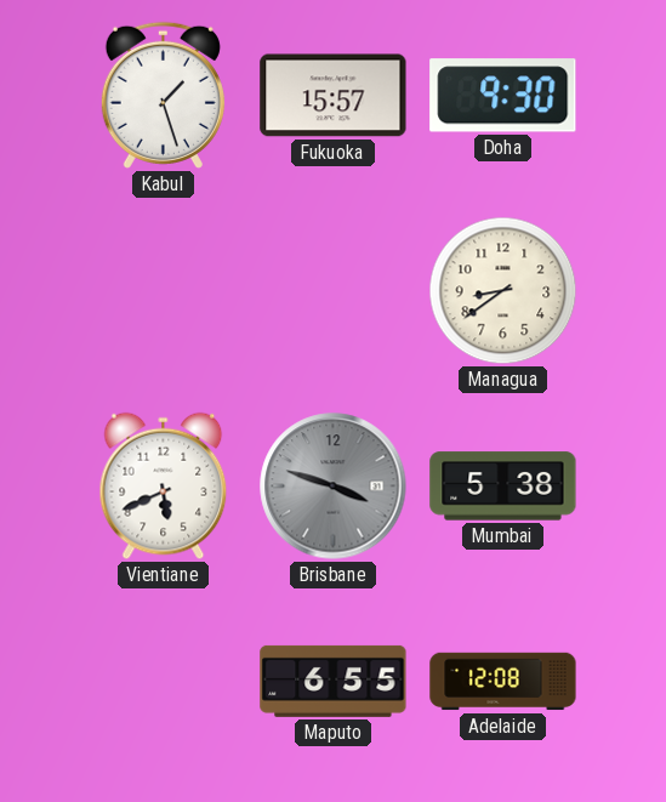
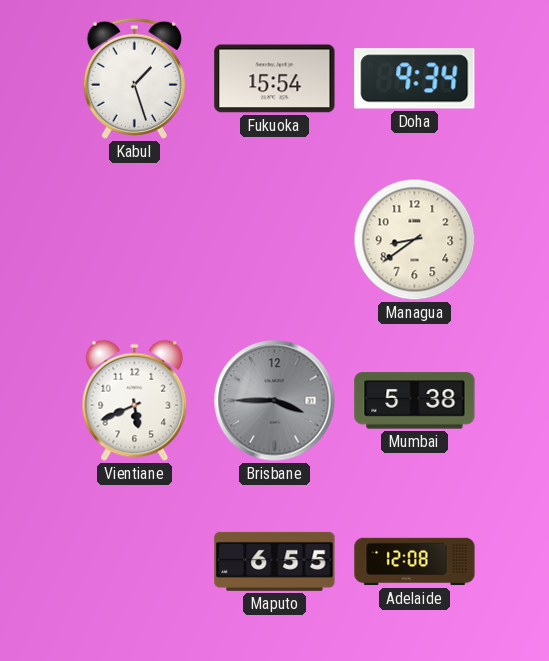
Fukuoka: 15:57 -> 15:54
Doha: 9:30 -> 9:34
Brisbane: 3:48 -> 3:45
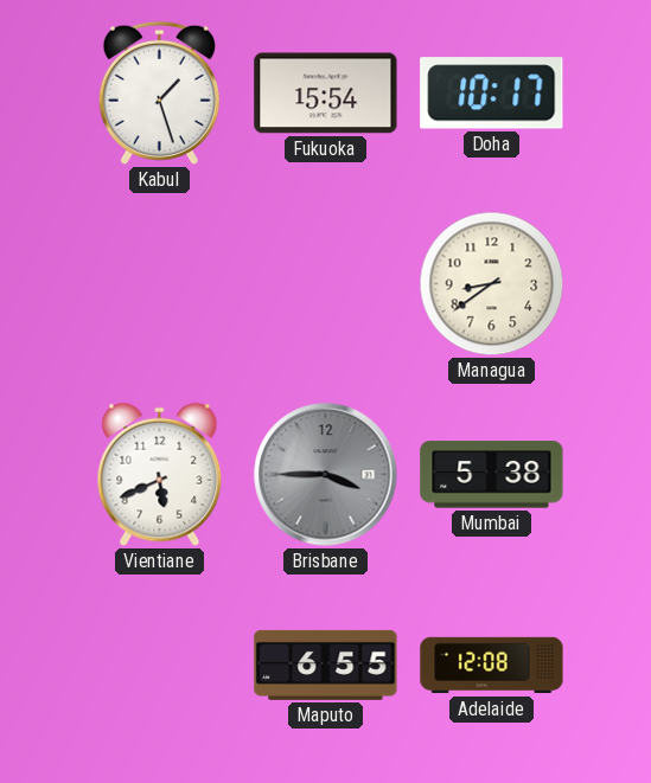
Doha: 9:34 -> 10:17
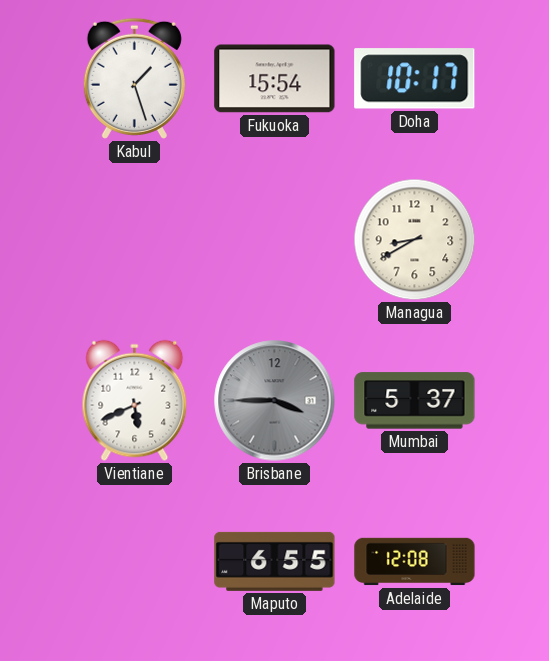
Managua: 8:39 -> 8:40
Mumbai: 5:38 -> 5:37
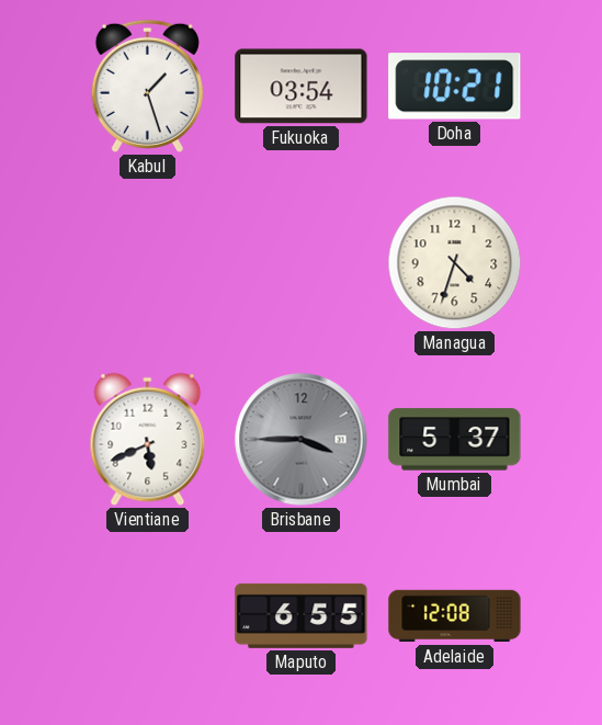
Fukuoka: 15:54 -> 03:54
Doha: 10:17 -> 10:21
Managua: 8:40 -> 4:33
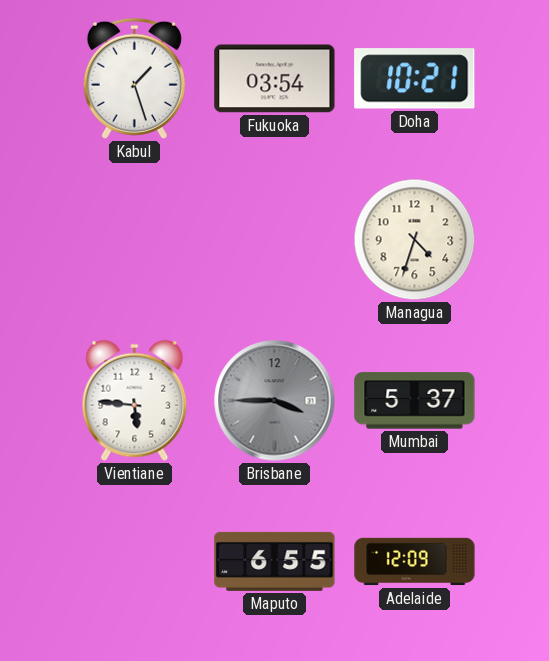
Vientiane: 5:41 -> 5:46
Adelaide: 12:08 -> 12:09
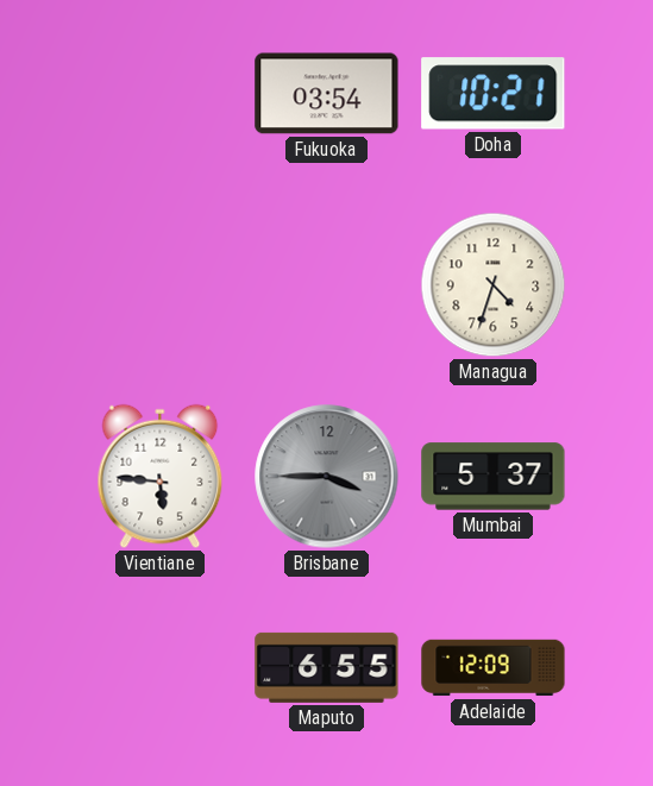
Kabul: 1:27 -> none
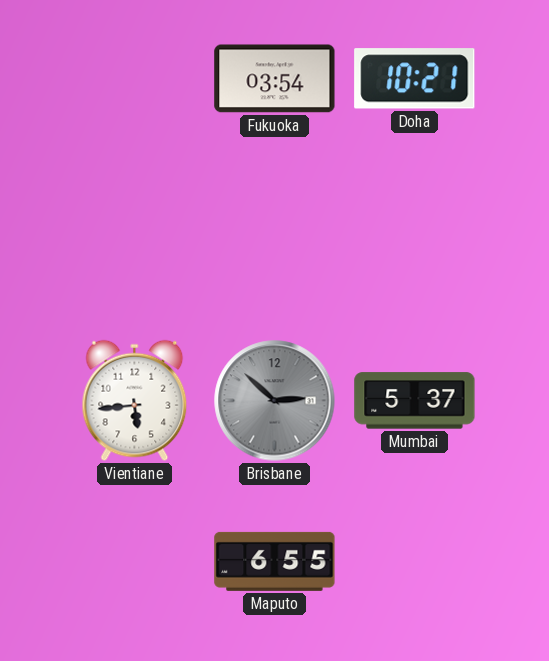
Managua: 4:33 -> none
Vientiane: 5:46 -> 5:44
Brisbane: 3:45 -> 2:52
Adelaide: 12:09 -> none
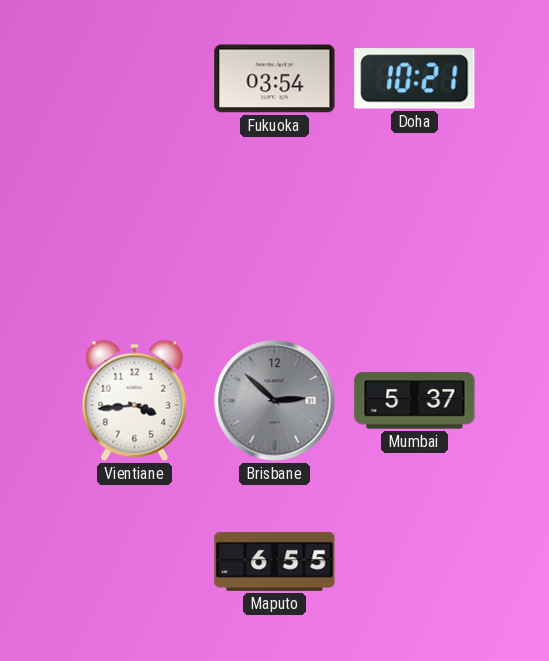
Vientiane: 5:44 -> 3:44
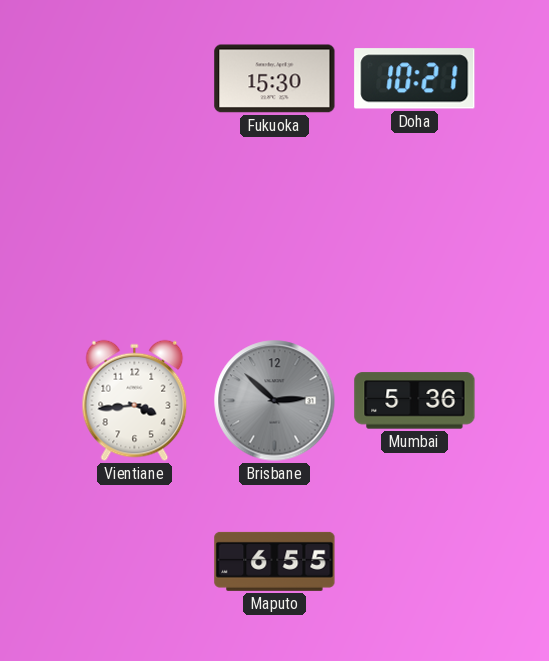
Fukuoka: 03:54 -> 15:30
Mumbai: 5:37 -> 5:36
